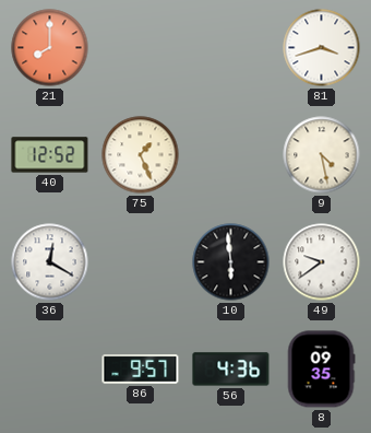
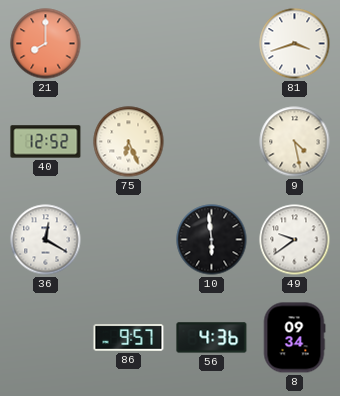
75: 1:26 -> 6:26
8: 09:35 -> 09:34
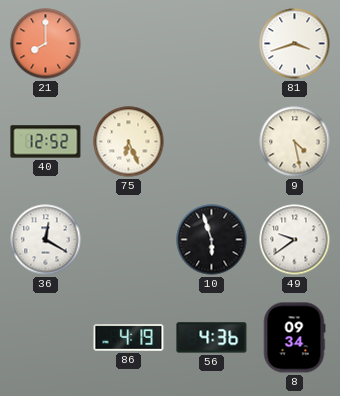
10: 5:59 -> 5:57
86: 9:57 -> 4:19
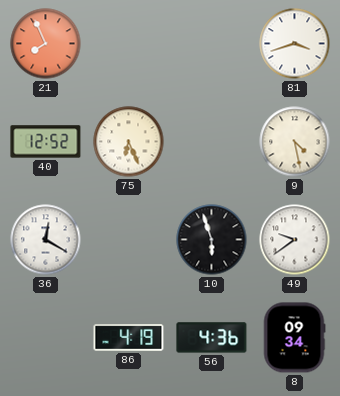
21: 8:00 -> 7:56
